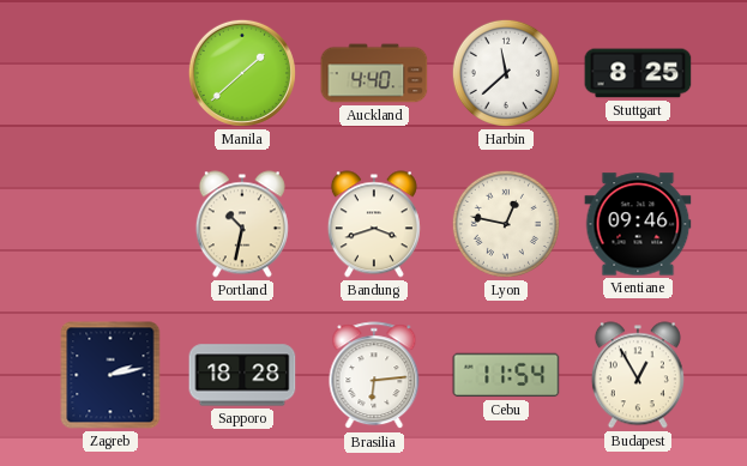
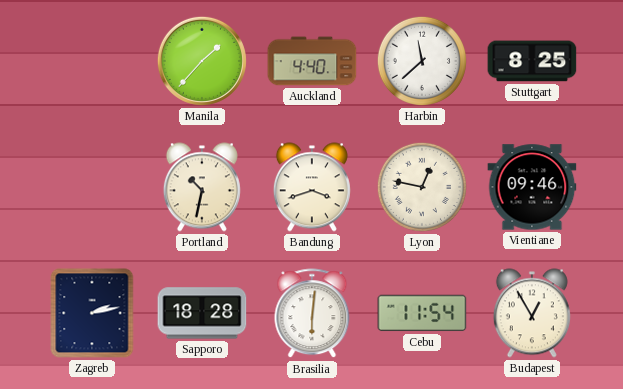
Manila: 1:38 -> 1:37
Brasilia: 6:14 -> 6:01
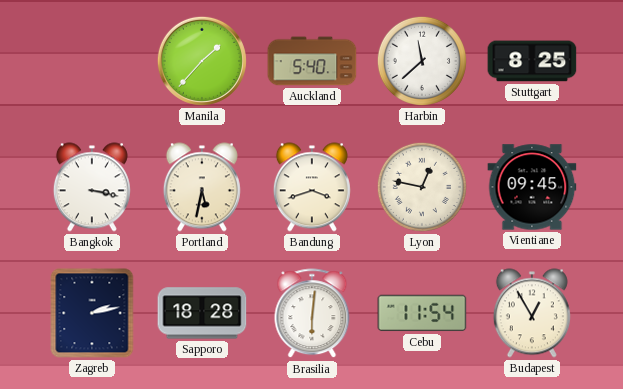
Auckland: 4:40 -> 5:40
Bangkok: none -> 3:17
Portland: 10:32 -> 5:32
Vientiane: 09:46 -> 09:45
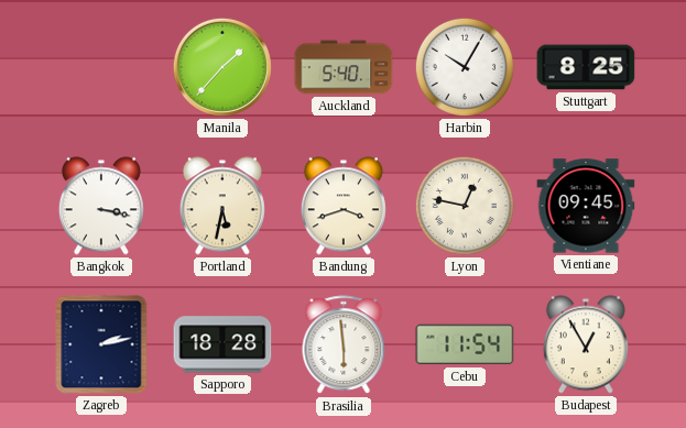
Harbin: 11:38 -> 10:05
Brasilia: 6:01 -> 5:59
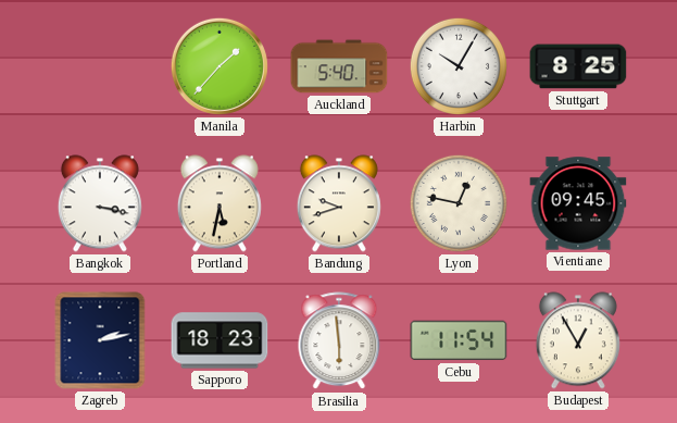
Bandung: 3:42 -> 9:42
Sapporo: 18:28 -> 18:23
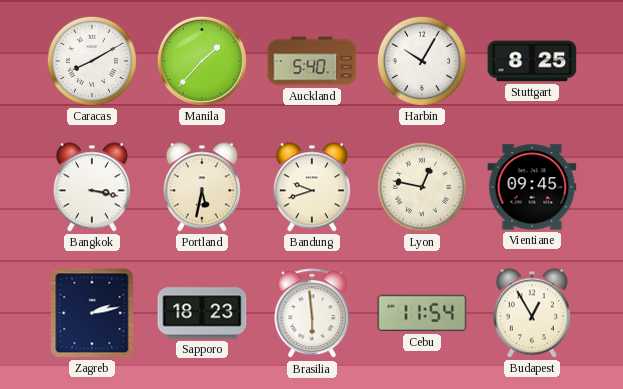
Caracas: none -> 8:10
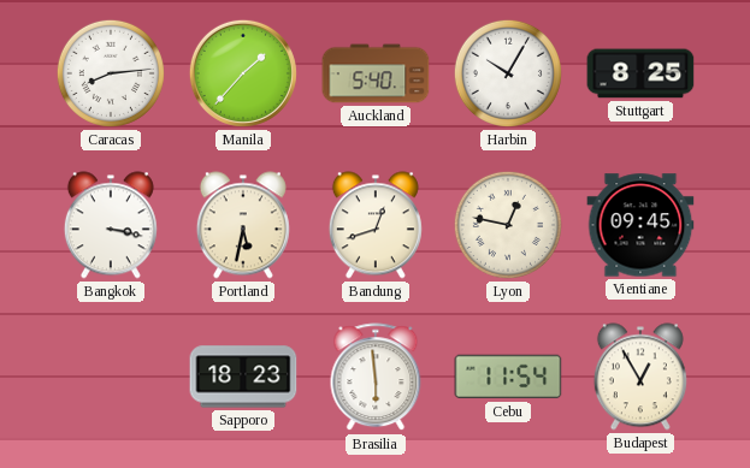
Caracas: 8:10 -> 8:14
Bandung: 9:42 -> 12:42
Zagreb: 2:13 -> none
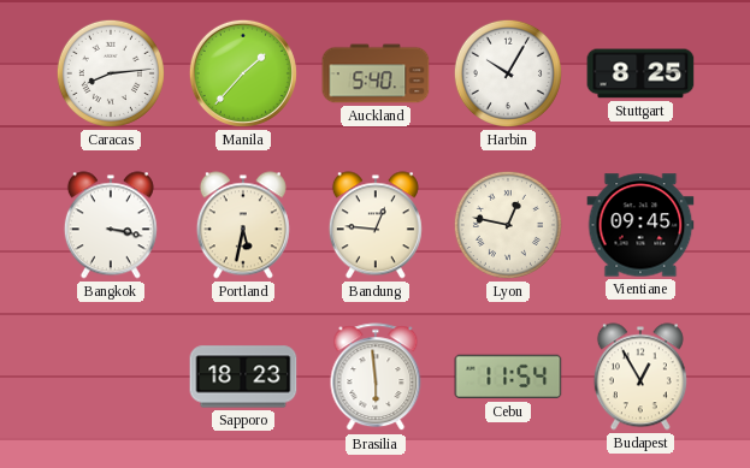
Bandung: 12:42 -> 12:46
